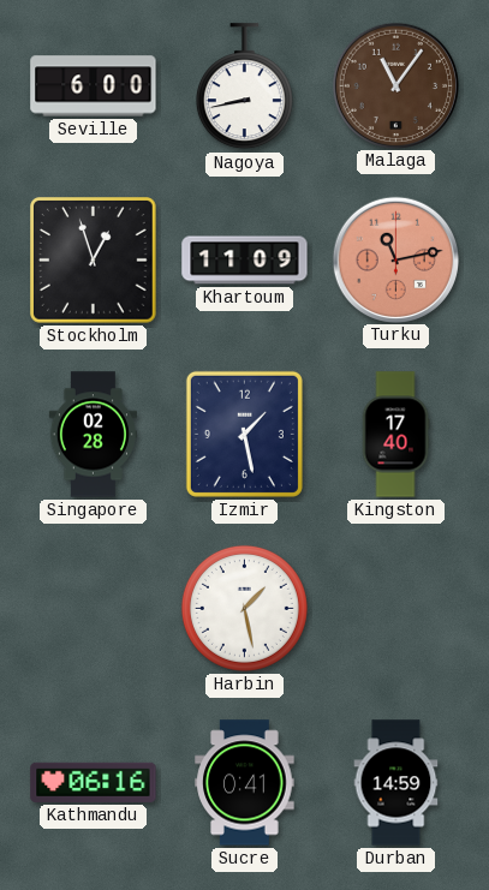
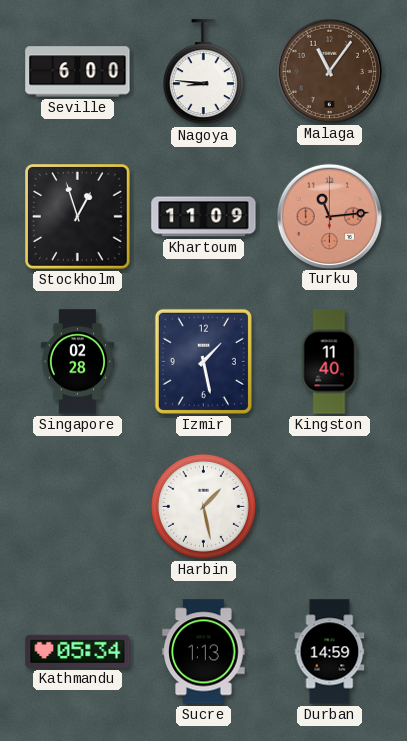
Nagoya: 8:43 -> 8:46
Turku: 11:13 -> 11:14
Kingston: 17:40 -> 11:40
Kathmandu: 06:16 -> 05:34
Sucre: 0:41 -> 1:13
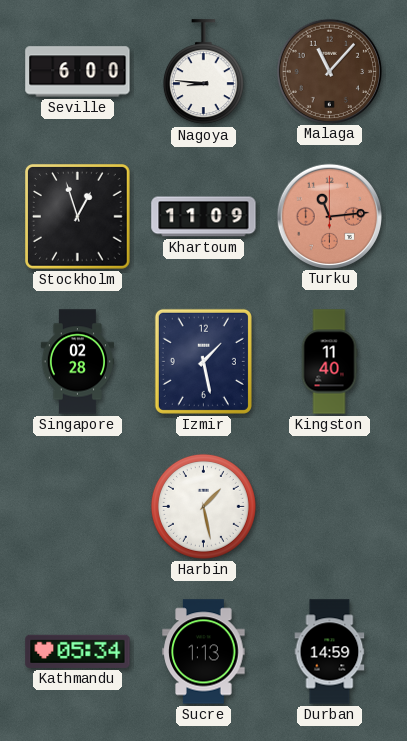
Malaga: 11:06 -> 11:07
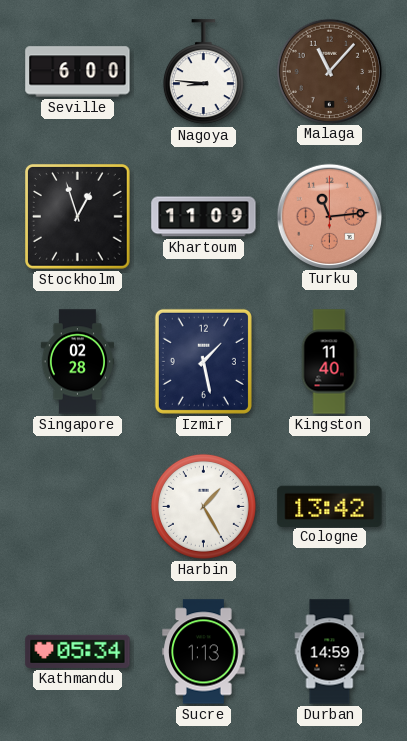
Harbin: 1:28 -> 1:25
Cologne: none -> 13:42
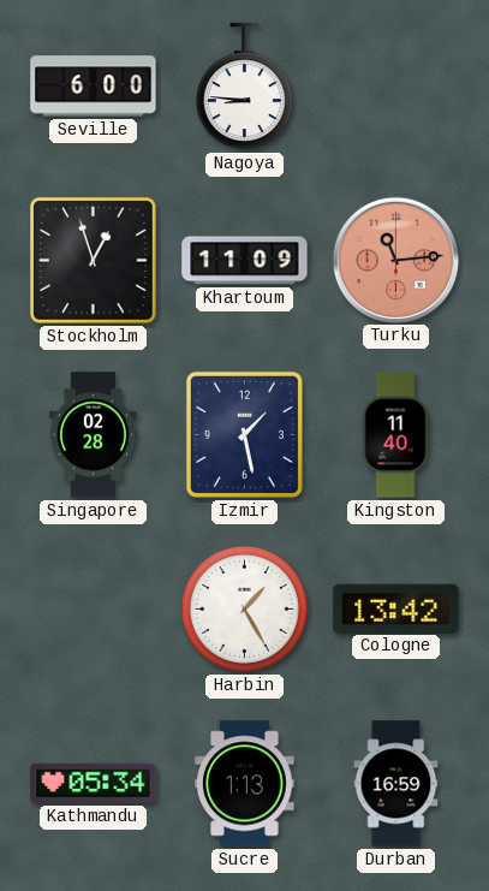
Malaga: 11:07 -> none
Durban: 14:59 -> 16:59
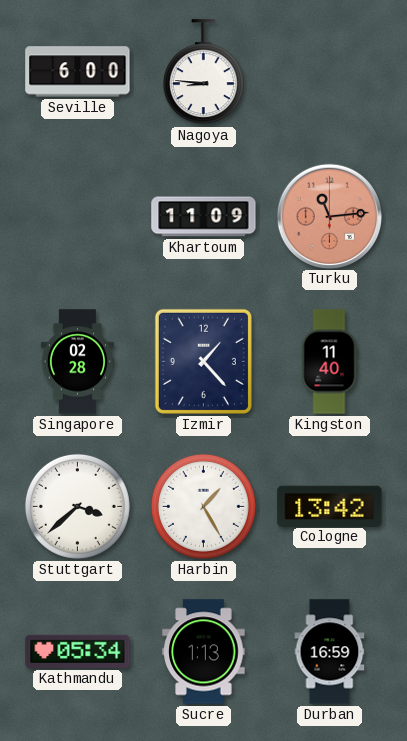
Stockholm: 12:57 -> none
Izmir: 1:28 -> 1:23
Stuttgart: none -> 3:38
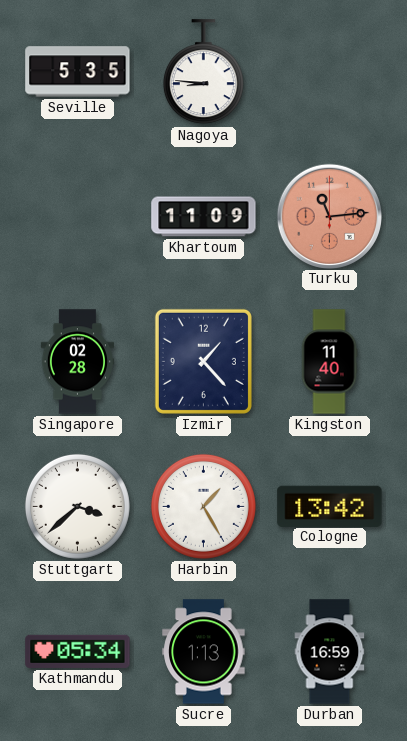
Seville: 6:00 -> 5:35
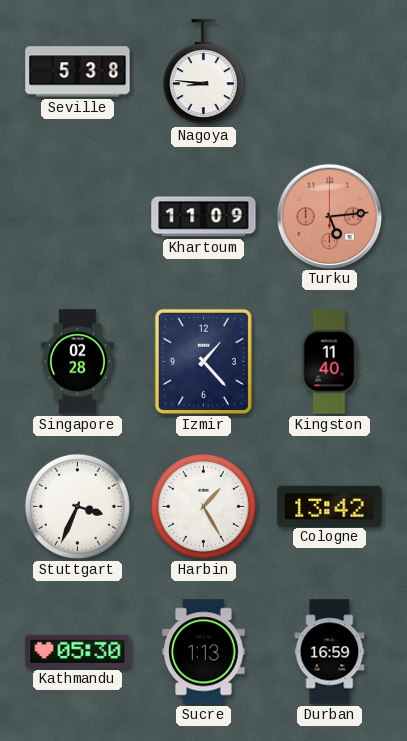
Seville: 5:35 -> 5:38
Turku: 11:14 -> 5:14
Stuttgart: 3:38 -> 3:34
Kathmandu: 05:34 -> 05:30
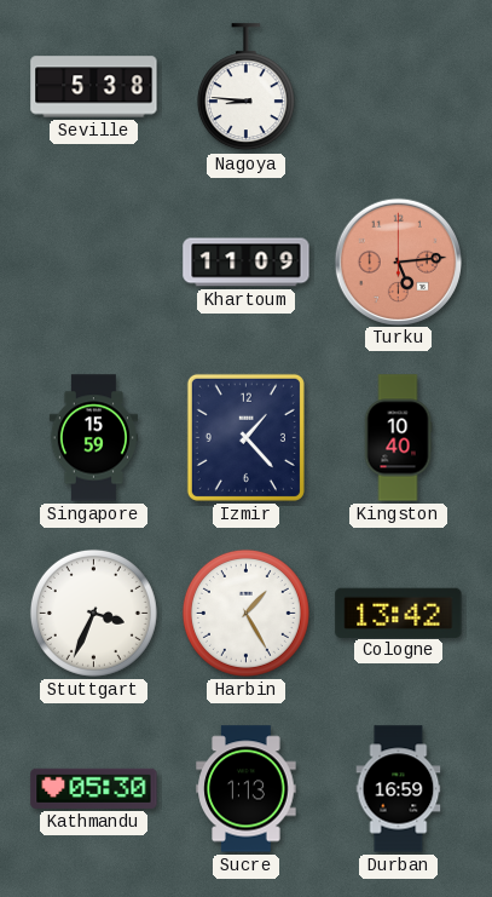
Singapore: 02:28 -> 15:59
Kingston: 11:40 -> 10:40
